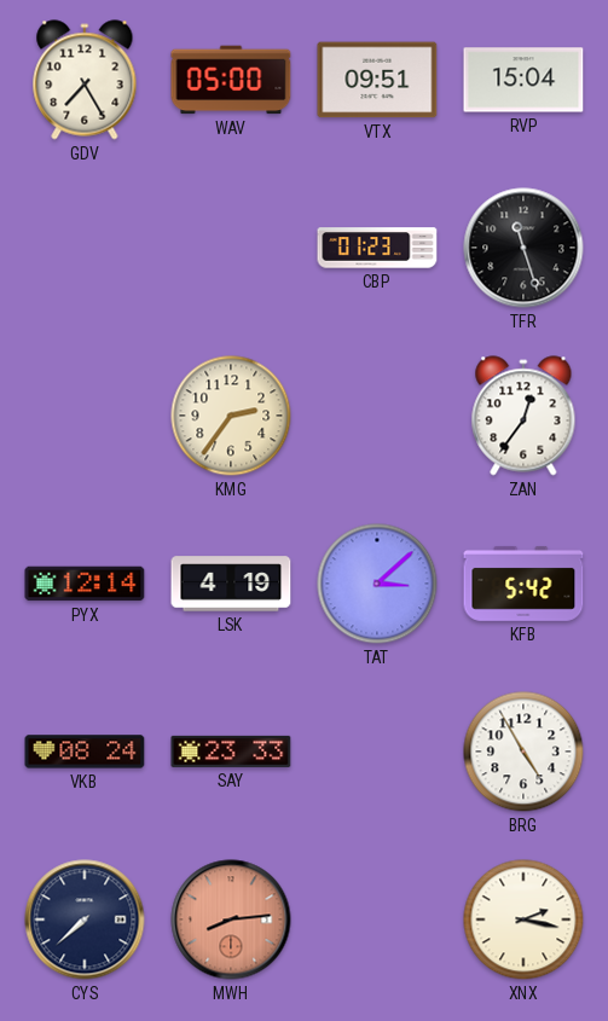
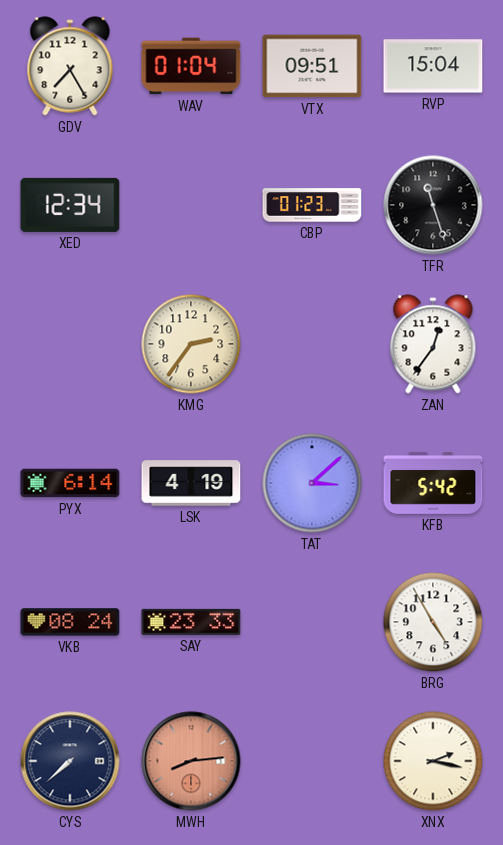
WAV: 05:00 -> 01:04
XED: none -> 12:34
PYX: 12:14 -> 6:14
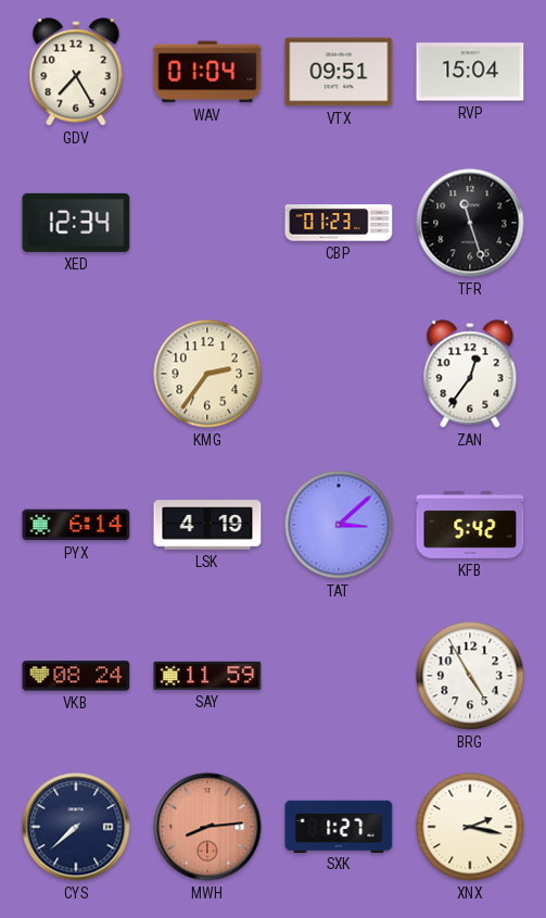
SAY: 23:33 -> 11:59
SXK: none -> 1:27
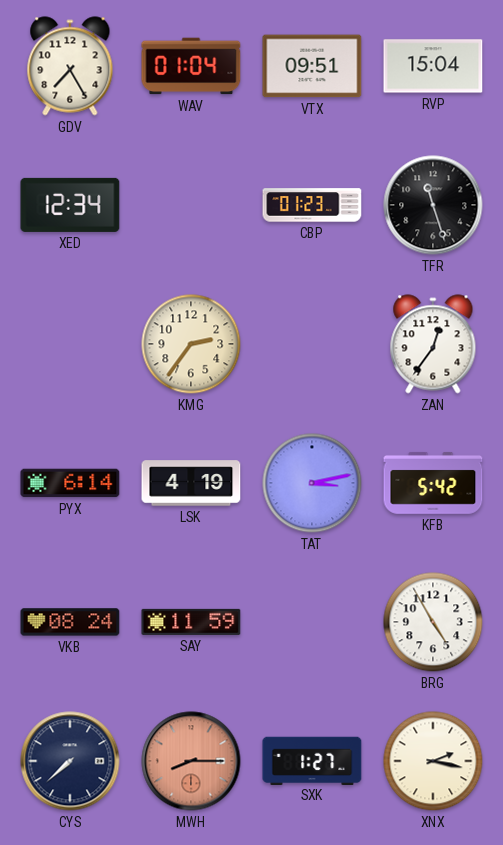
TAT: 3:08 -> 3:13
MWH: 8:14 -> 8:15
